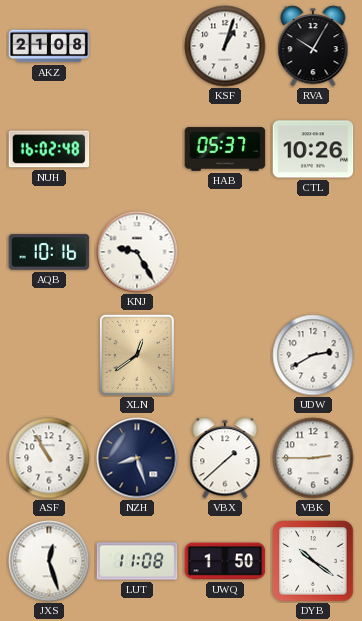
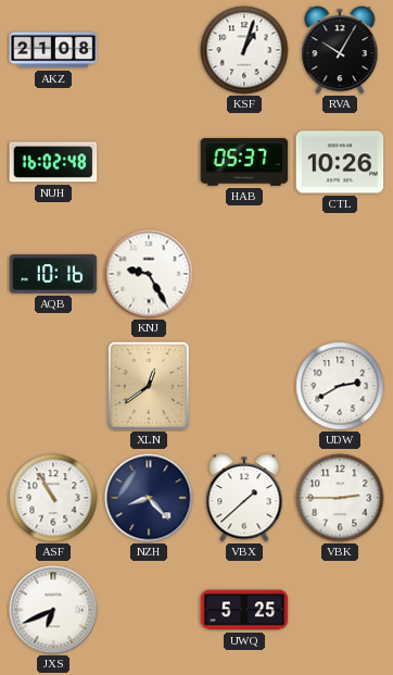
NZH: 8:27 -> 8:23
JXS: 12:27 -> 6:41
LUT: 11:08 -> none
UWQ: 1:50 -> 5:25
DYB: 10:21 -> none
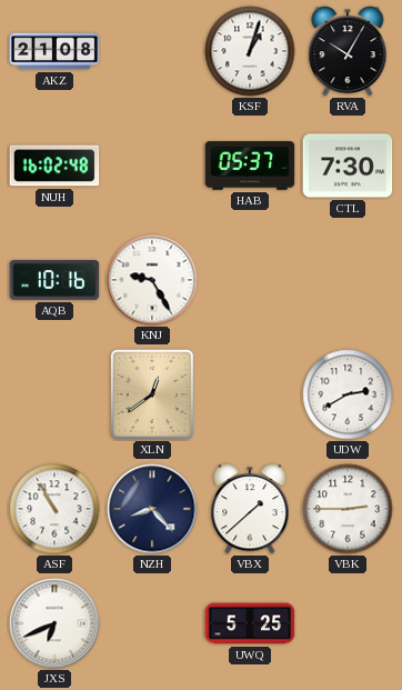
CTL: 10:26 -> 7:30
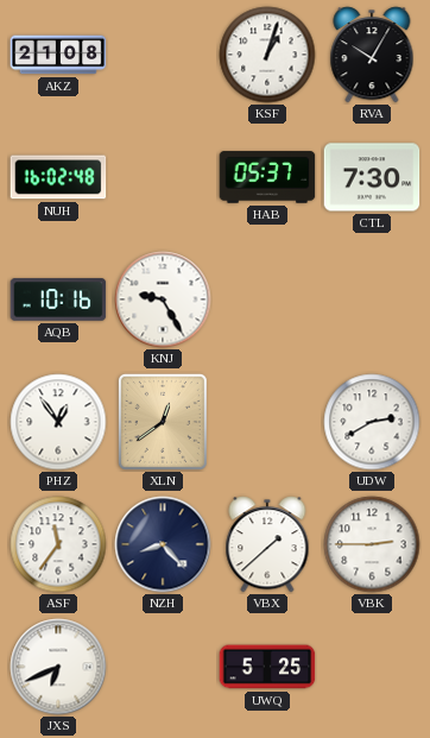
PHZ: none -> 12:54
ASF: 10:55 -> 11:36
